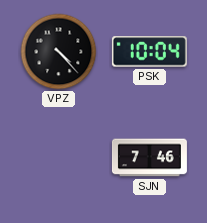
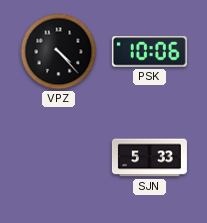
PSK: 10:04 -> 10:06
SJN: 7:46 -> 5:33
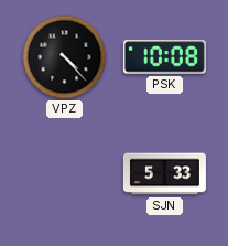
PSK: 10:06 -> 10:08
